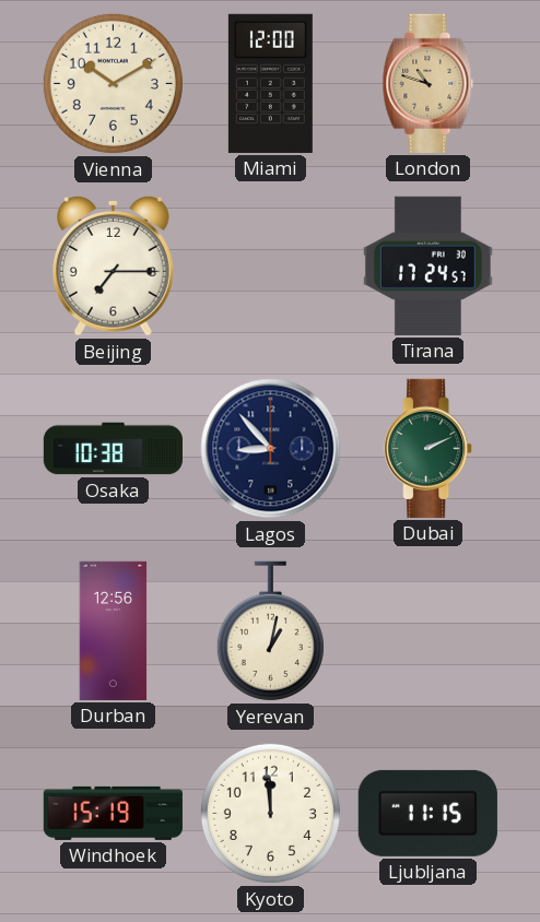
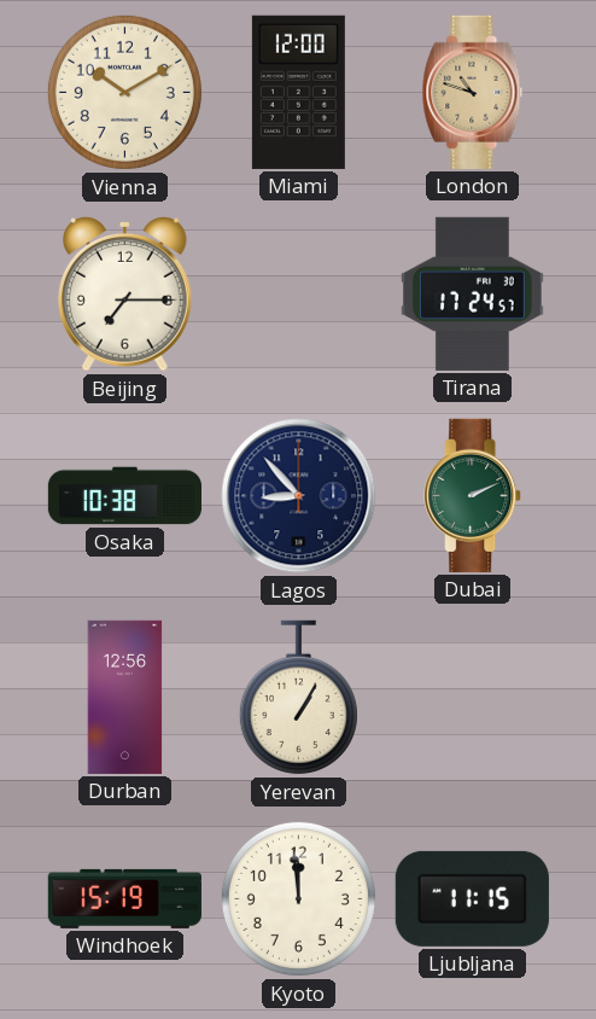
Yerevan: 1:02 -> 1:05
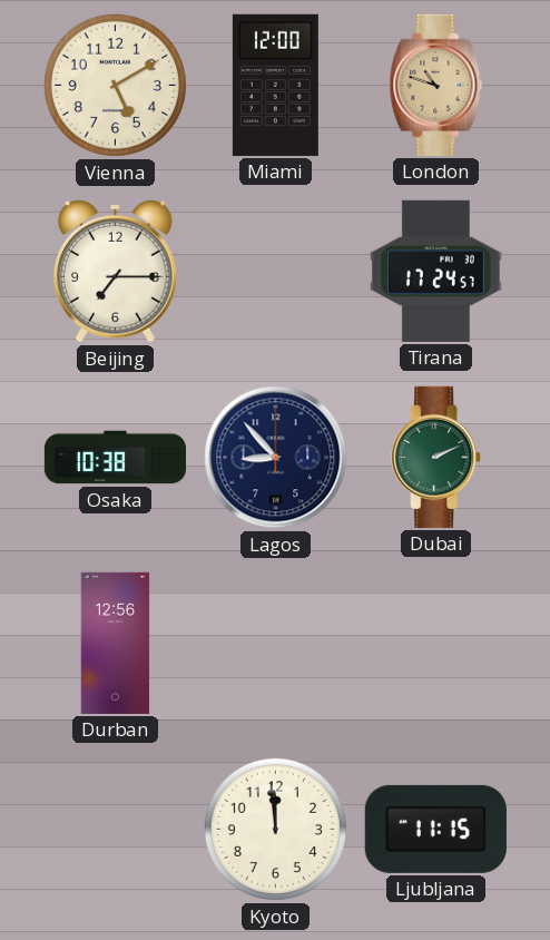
Vienna: 10:10 -> 5:10
Yerevan: 1:05 -> none
Windhoek: 15:19 -> none
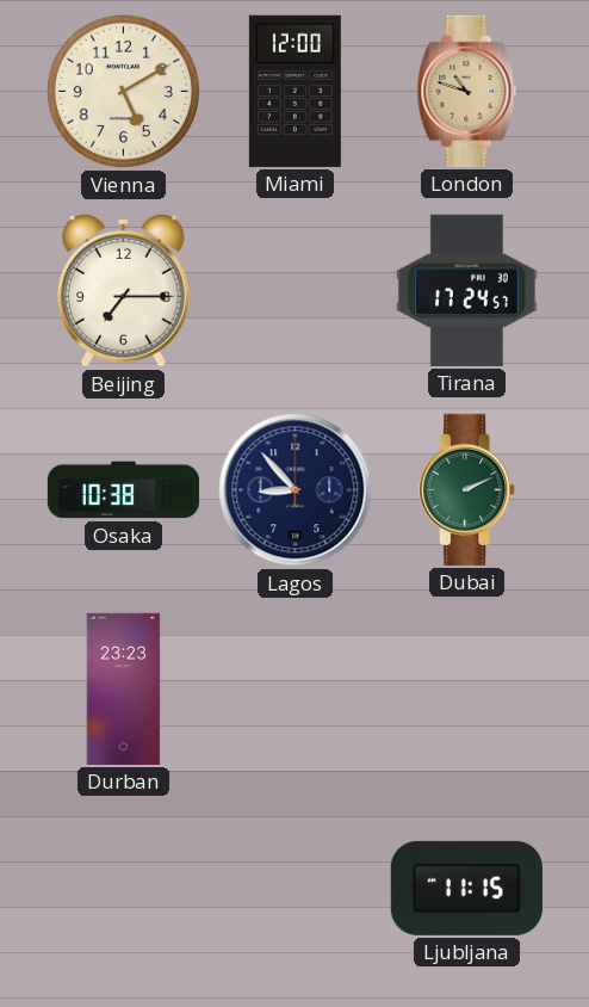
Durban: 12:56 -> 23:23
Kyoto: 11:59 -> none
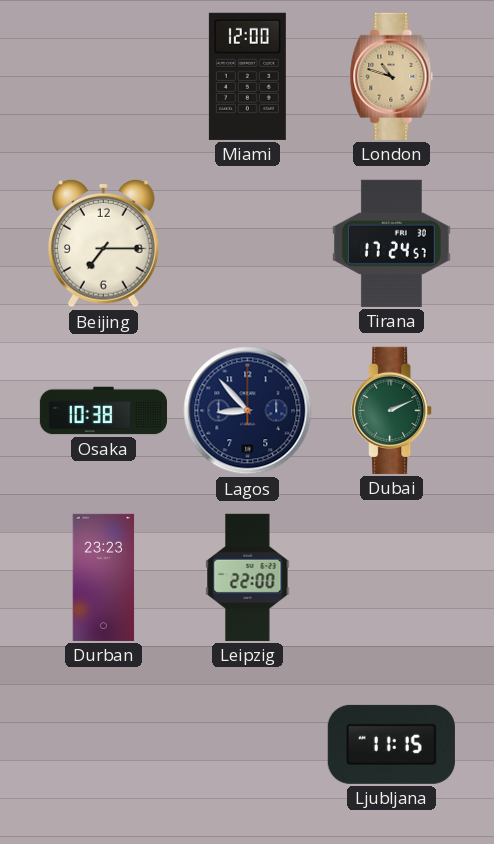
Vienna: 5:10 -> none
Leipzig: none -> 22:00
